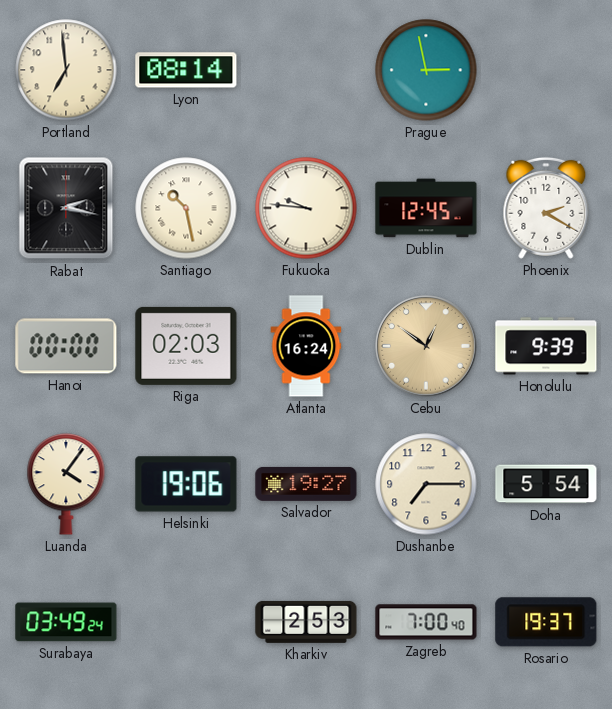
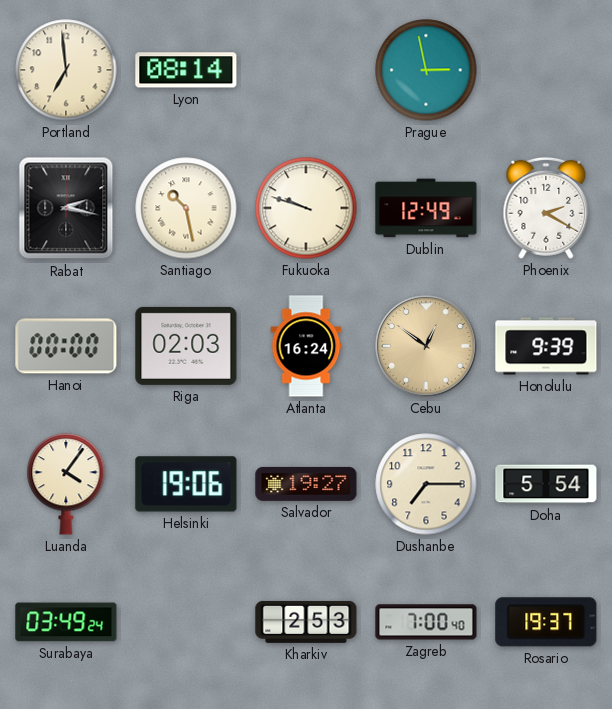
Fukuoka: 9:46 -> 9:48
Dublin: 12:45 -> 12:49
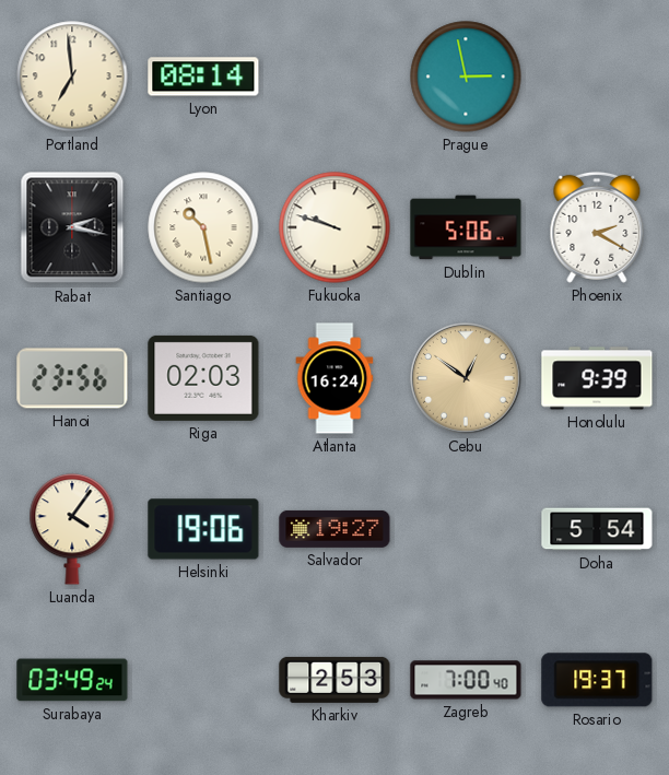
Dublin: 12:49 -> 5:06
Hanoi: 00:00 -> 23:56
Dushanbe: 7:15 -> none
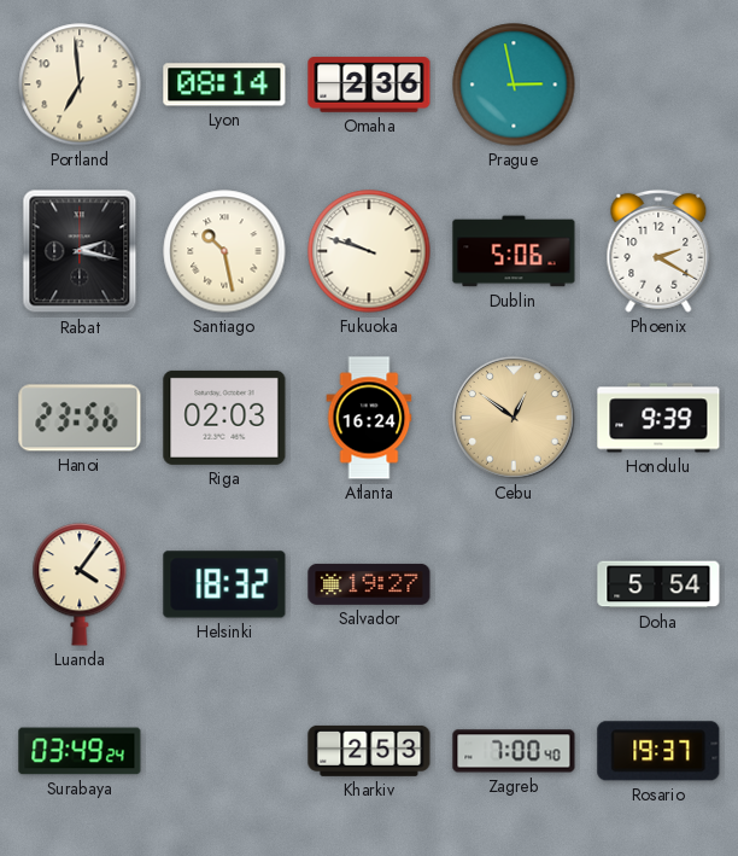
Omaha: none -> 2:36
Helsinki: 19:06 -> 18:32
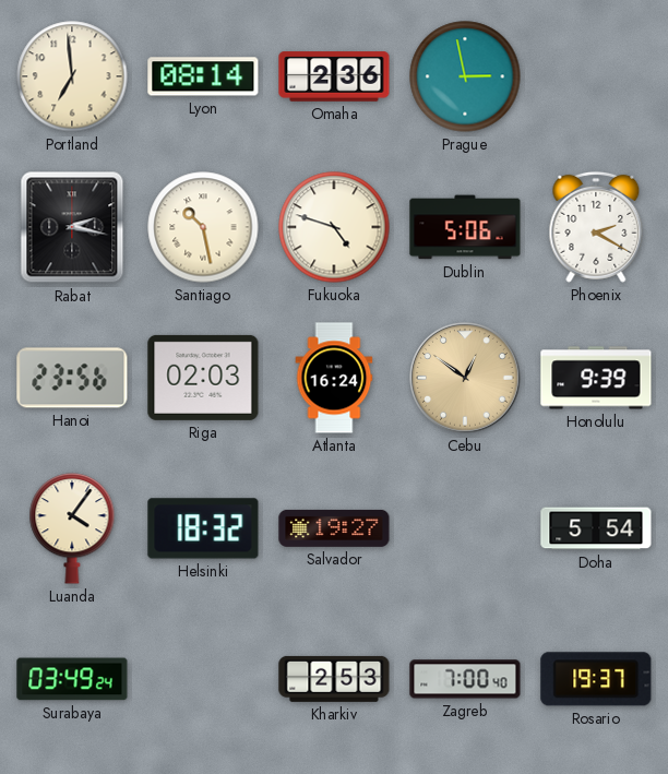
Fukuoka: 9:48 -> 4:48
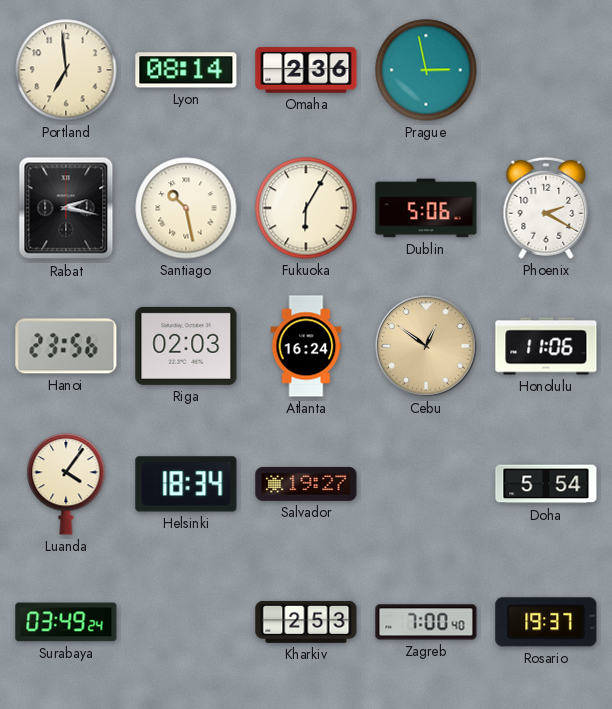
Fukuoka: 4:48 -> 6:05
Honolulu: 9:39 -> 11:06
Helsinki: 18:32 -> 18:34
